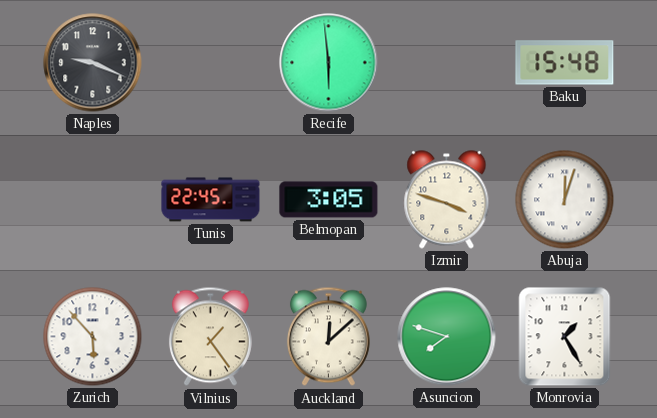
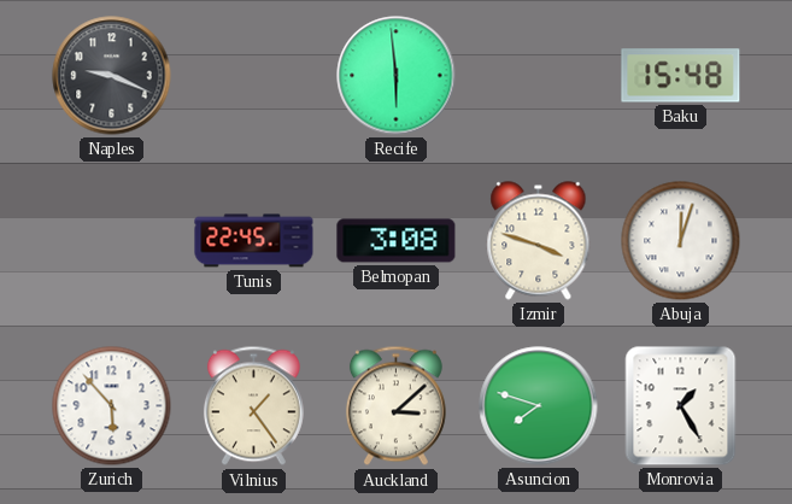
Belmopan: 3:05 -> 3:08
Auckland: 12:08 -> 3:08
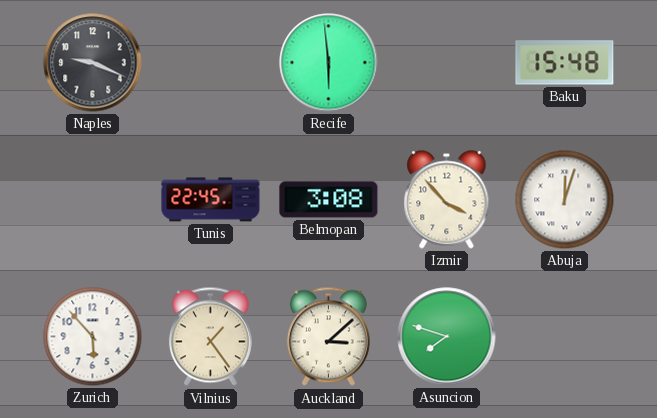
Izmir: 3:48 -> 3:53
Monrovia: 1:25 -> none
